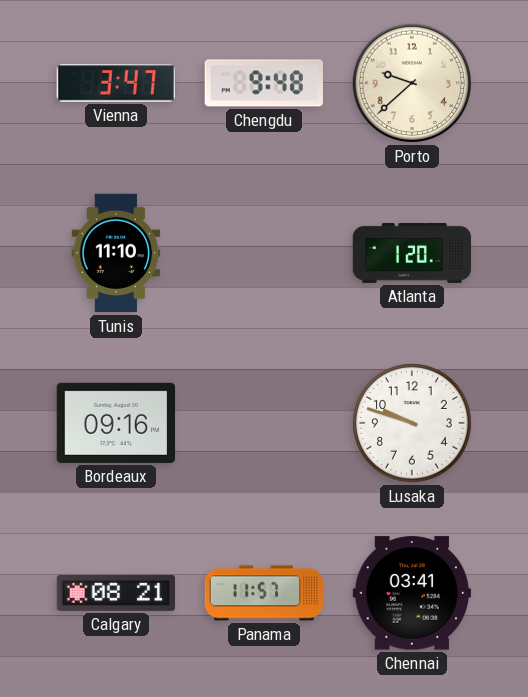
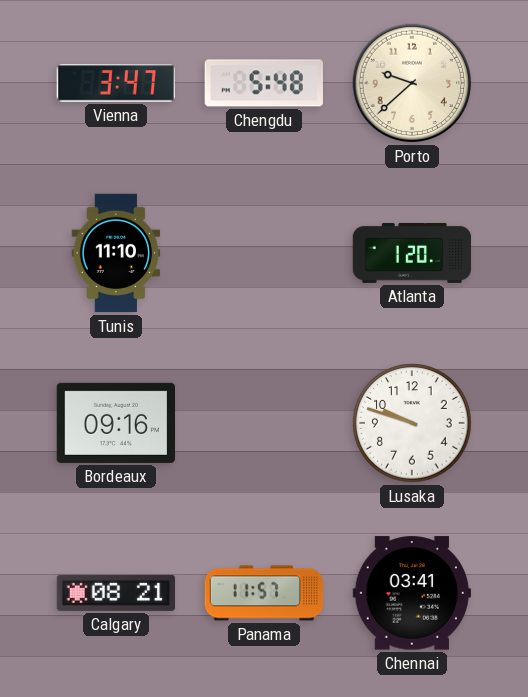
Chengdu: 9:48 -> 5:48
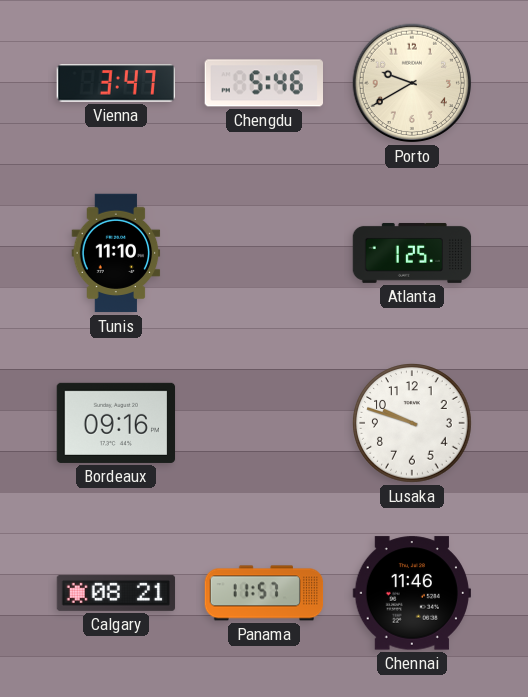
Chengdu: 5:48 -> 5:46
Porto: 9:38 -> 9:40
Atlanta: 1:20 -> 1:25
Chennai: 03:41 -> 11:46
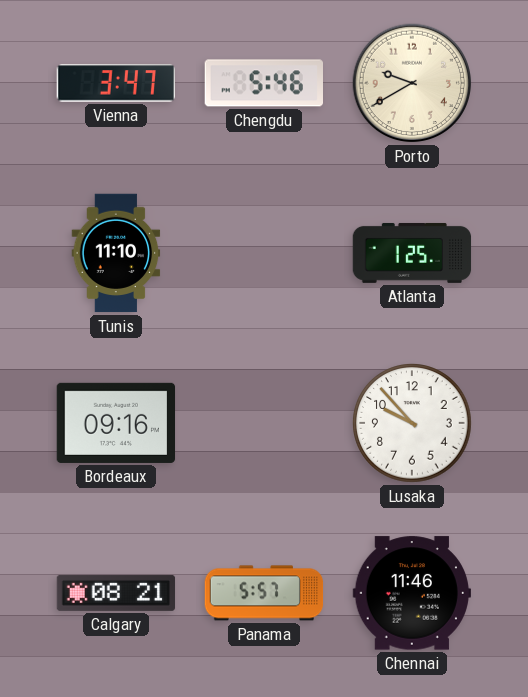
Lusaka: 9:48 -> 9:53
Panama: 11:57 -> 5:57
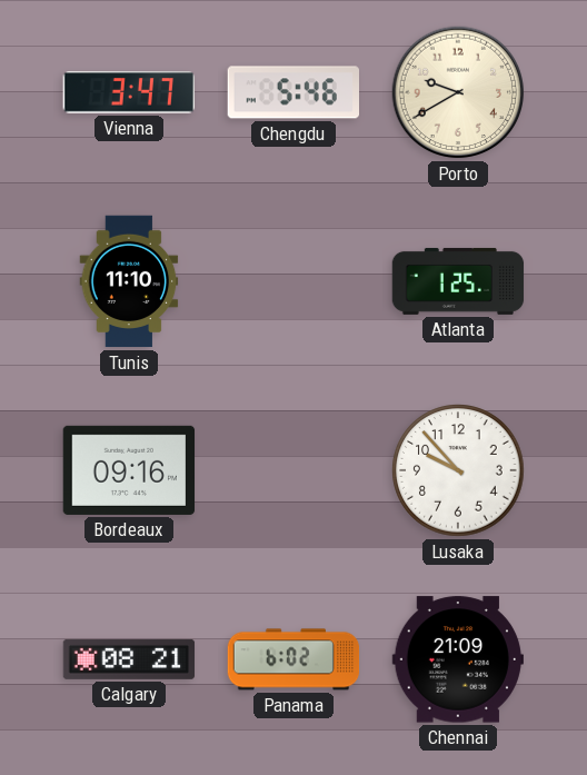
Panama: 5:57 -> 6:02
Chennai: 11:46 -> 21:09
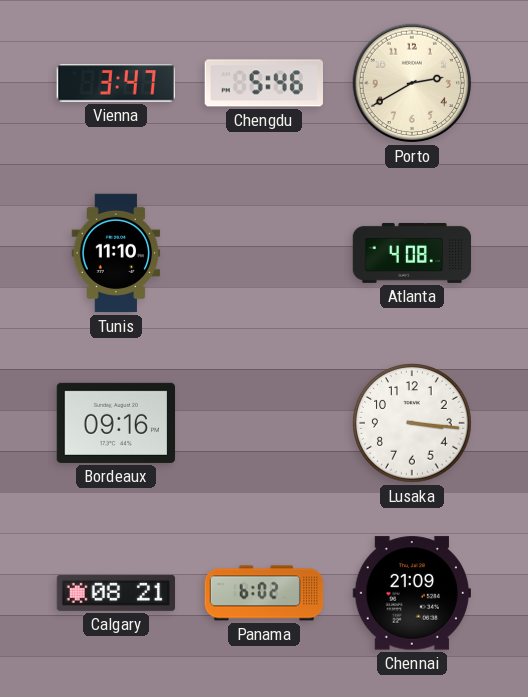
Porto: 9:40 -> 2:40
Atlanta: 1:25 -> 4:08
Lusaka: 9:53 -> 3:16
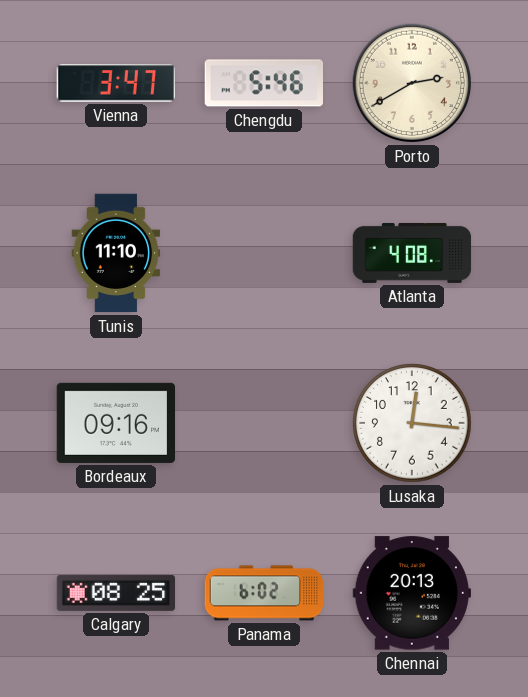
Lusaka: 3:16 -> 12:16
Calgary: 08:21 -> 08:25
Chennai: 21:09 -> 20:13
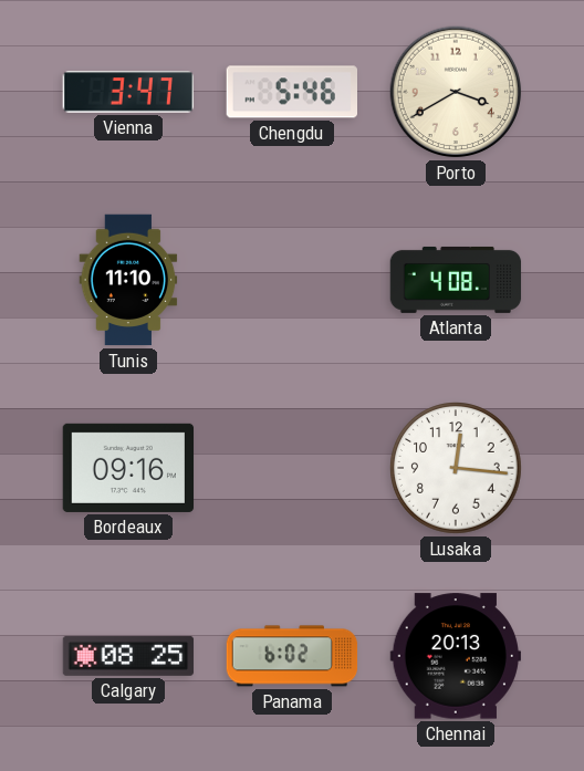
Porto: 2:40 -> 3:40
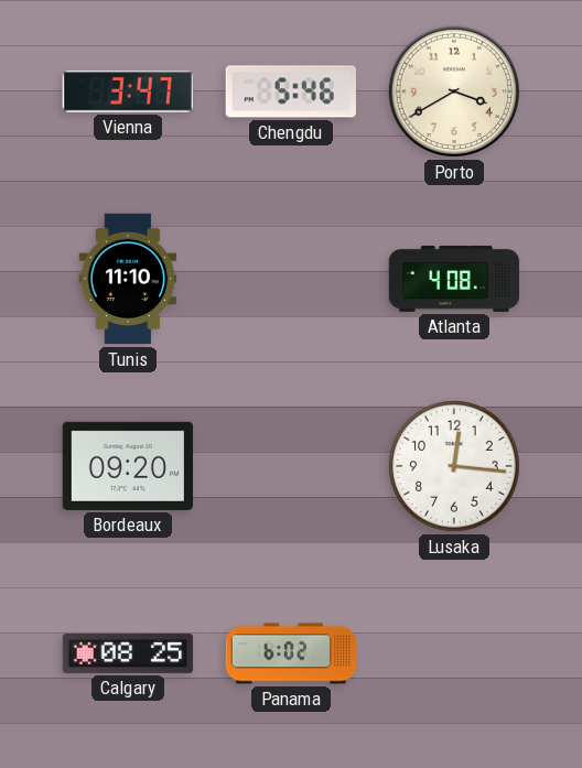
Bordeaux: 09:16 -> 09:20
Chennai: 20:13 -> none
